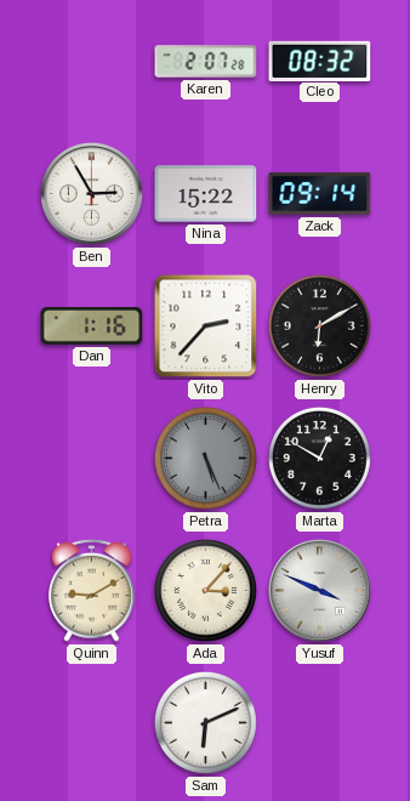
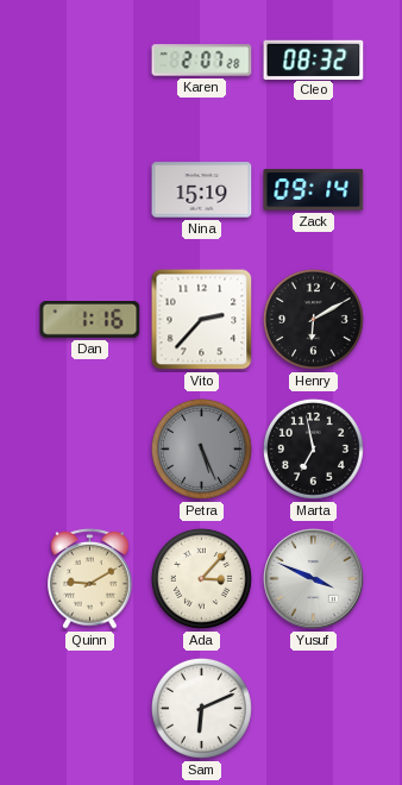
Ben: 2:55 -> none
Nina: 15:22 -> 15:19
Marta: 12:50 -> 6:58
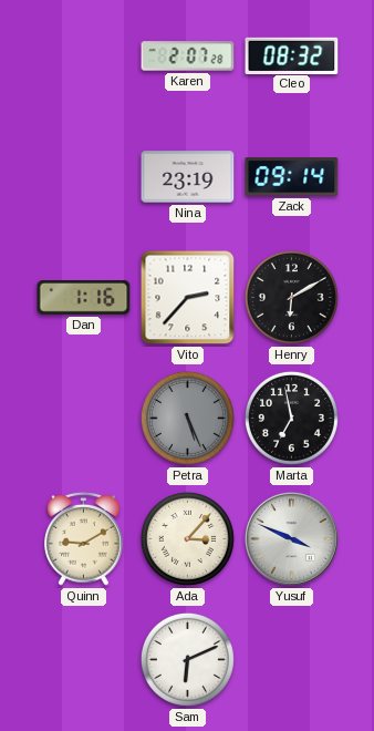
Nina: 15:19 -> 23:19
